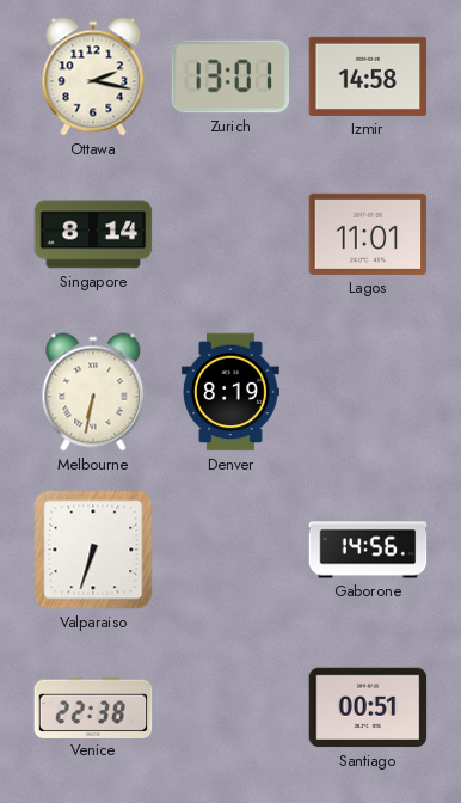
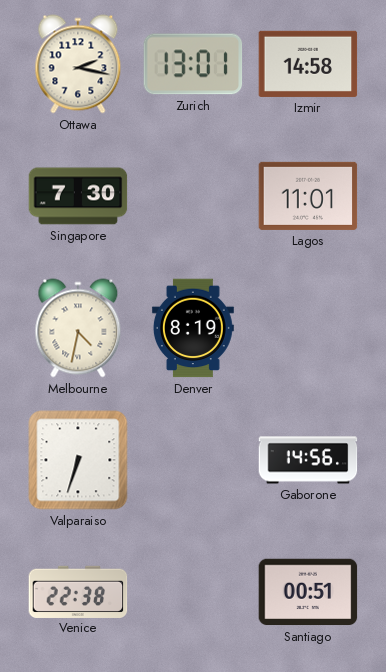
Singapore: 8:14 -> 7:30
Melbourne: 6:32 -> 4:32
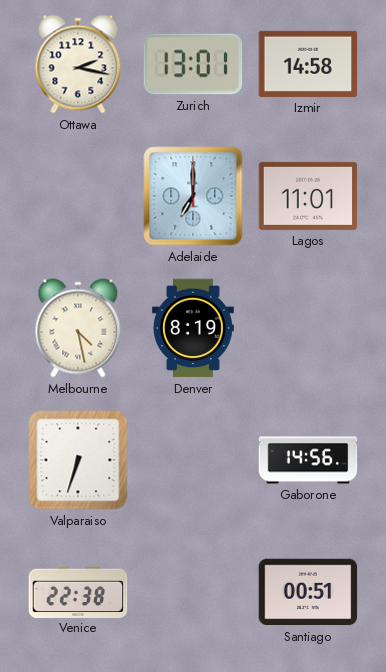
Singapore: 7:30 -> none
Adelaide: none -> 7:00
Melbourne: 4:32 -> 4:28
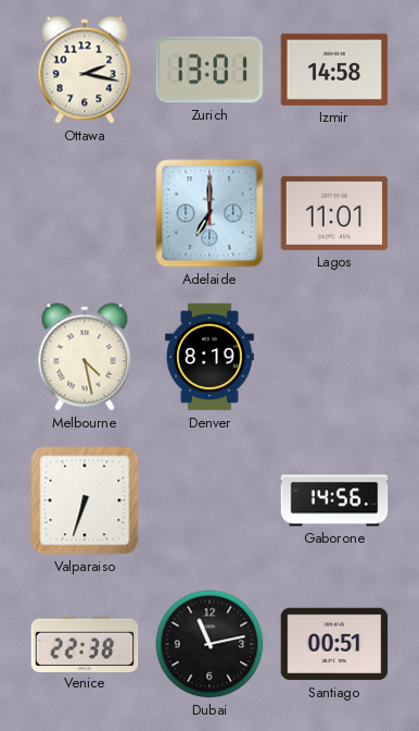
Dubai: none -> 11:13
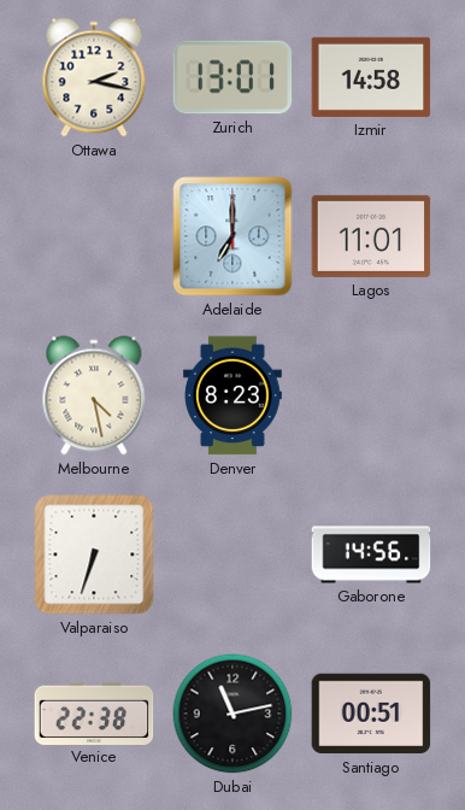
Denver: 8:19 -> 8:23
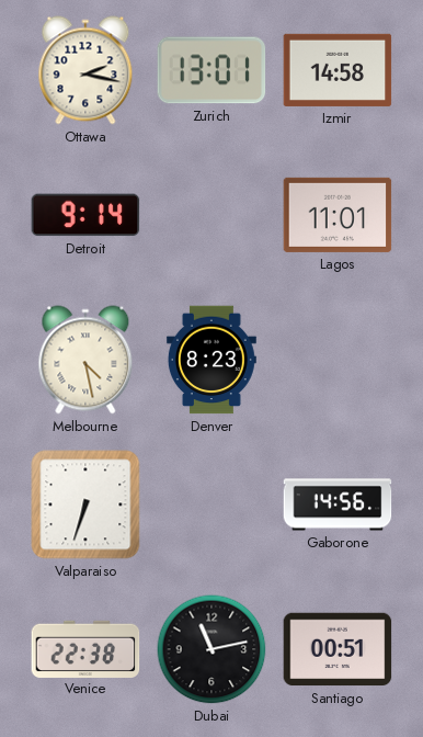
Detroit: none -> 9:14
Adelaide: 7:00 -> none
